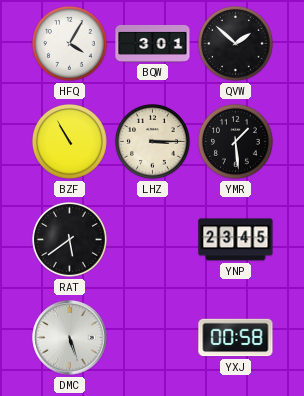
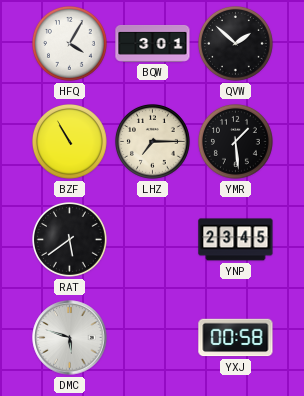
LHZ: 3:15 -> 7:15
DMC: 5:27 -> 5:48
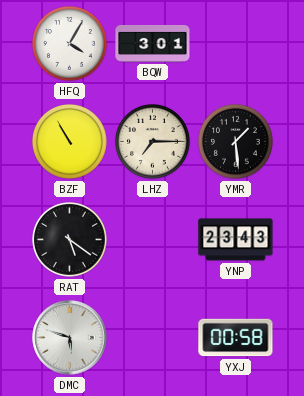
QVW: 1:52 -> none
RAT: 5:39 -> 5:21
YNP: 23:45 -> 23:43
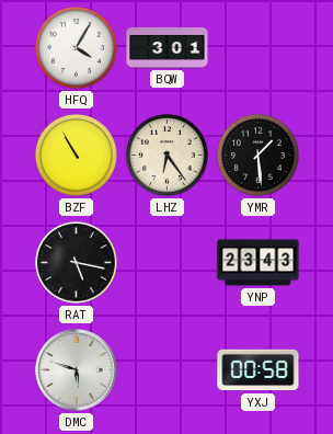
LHZ: 7:15 -> 6:24
RAT: 5:21 -> 5:17
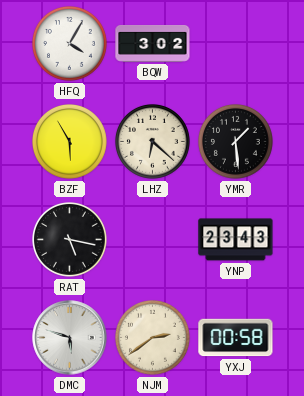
BQW: 3:01 -> 3:02
BZF: 10:55 -> 5:55
LHZ: 6:24 -> 6:22
NJM: none -> 2:39
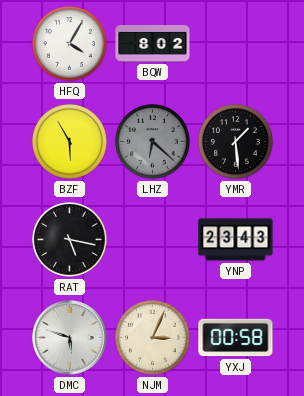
BQW: 3:02 -> 8:02
LHZ dial: cream -> grey
NJM: 2:39 -> 3:04
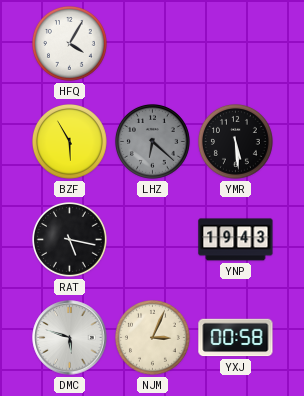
BQW: 8:02 -> none
YMR: 1:29 -> 5:29
YNP: 23:43 -> 19:43
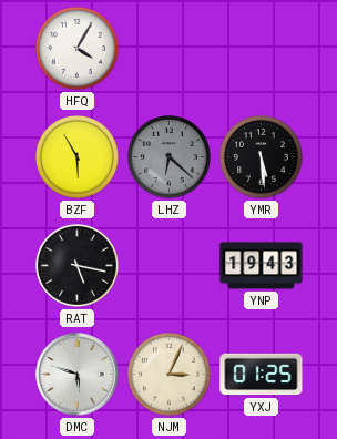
YXJ: 00:58 -> 01:25
